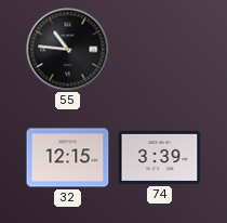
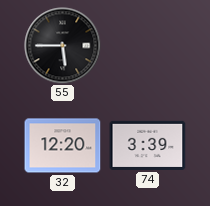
55: 10:46 -> 5:45
32: 12:15 -> 12:20
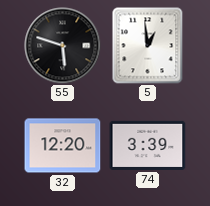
55: 5:45 -> 5:48
5: none -> 12:59
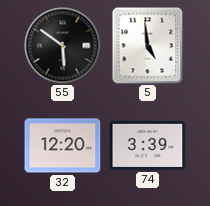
55: 5:48 -> 5:51
5: 12:59 -> 4:59
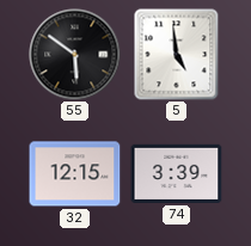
32: 12:20 -> 12:15
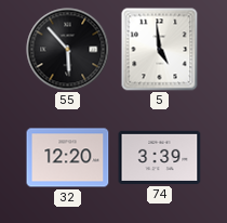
55: 5:51 -> 5:53
32: 12:15 -> 12:20
